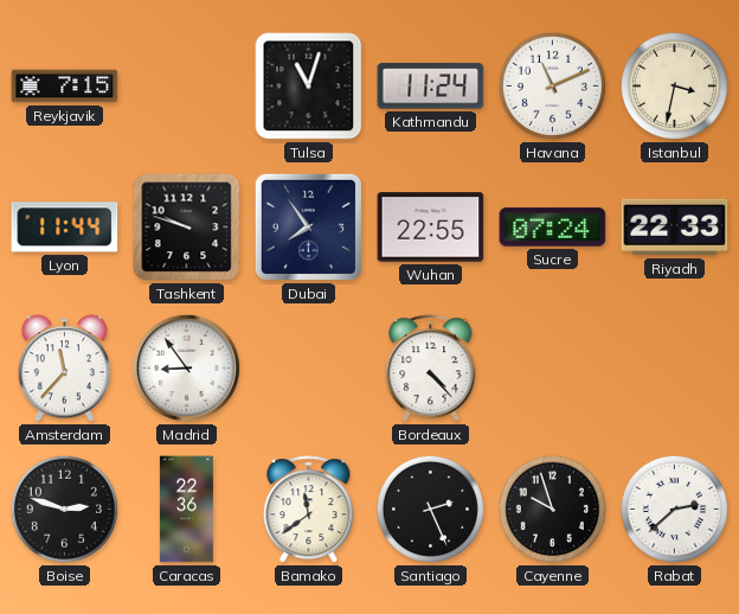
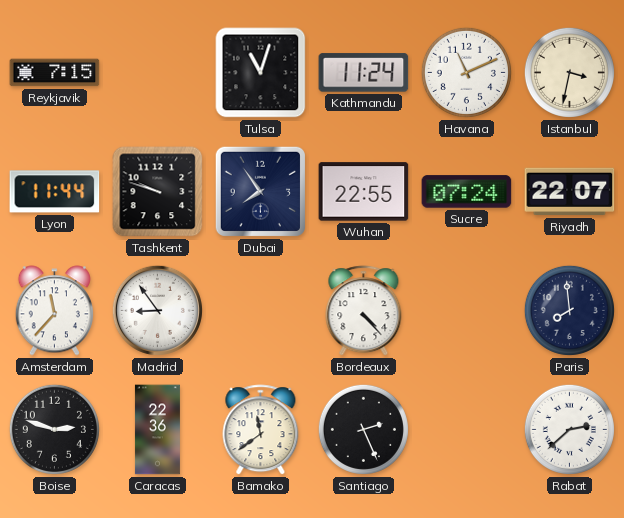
Riyadh: 22:33 -> 22:07
Paris: none -> 7:59
Cayenne: 9:57 -> none
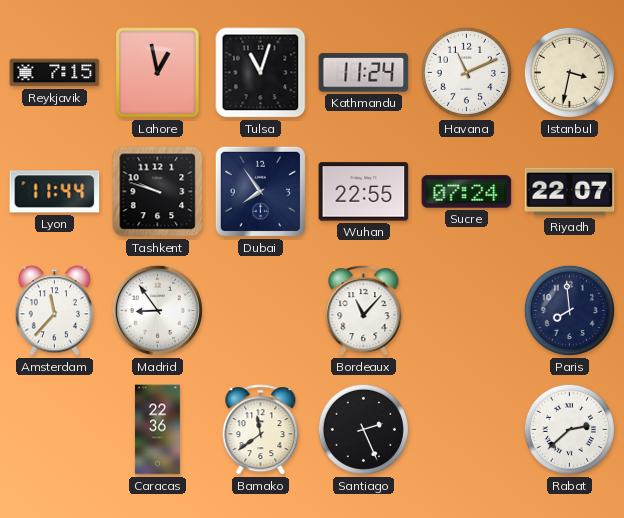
Lahore: none -> 12:58
Bordeaux: 4:23 -> 11:07
Boise: 2:48 -> none
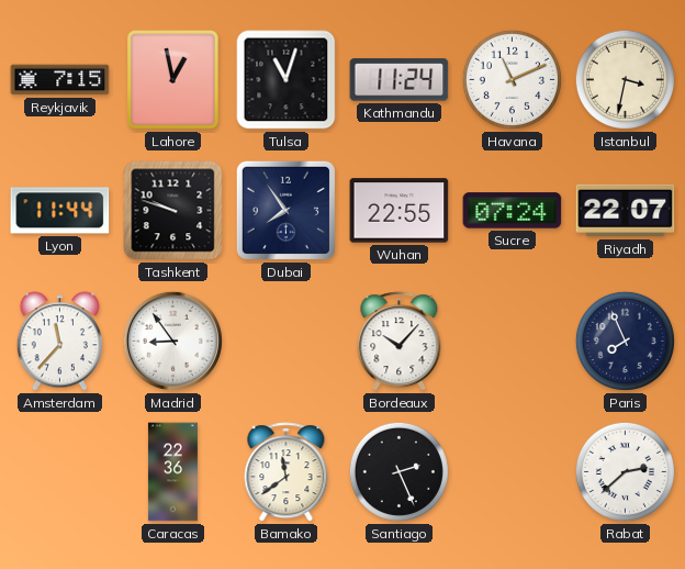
Bordeaux: 11:07 -> 10:07
Paris: 7:59 -> 7:56
